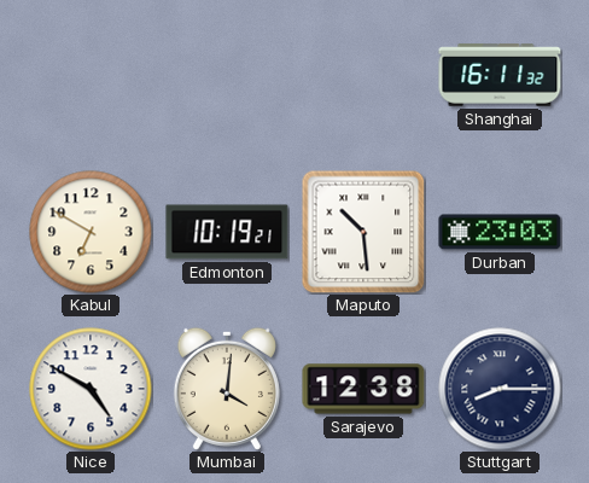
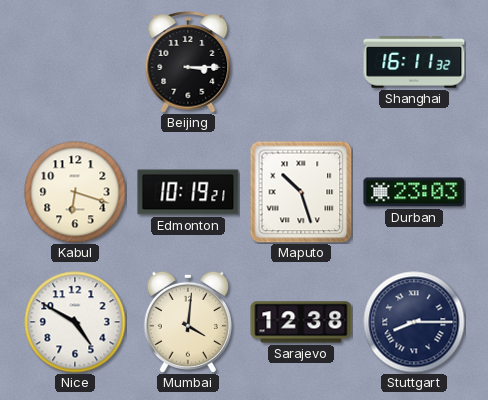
Beijing: none -> 3:15
Kabul: 6:50 -> 6:18
Maputo: 10:29 -> 10:27
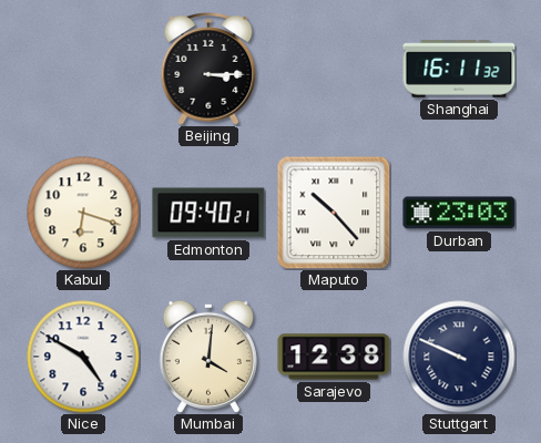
Edmonton: 10:19 -> 09:40
Maputo: 10:27 -> 10:23
Stuttgart: 8:15 -> 9:49
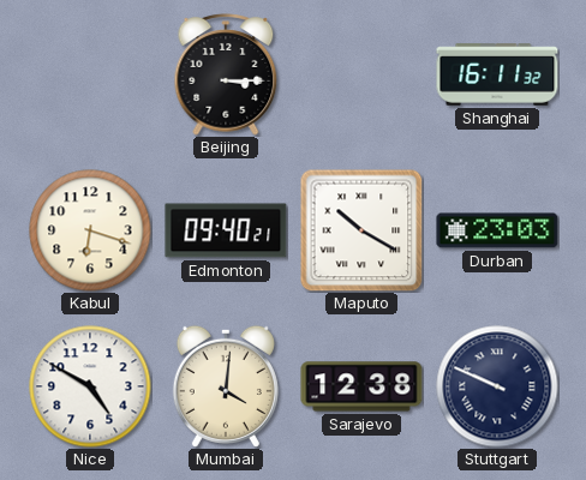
Maputo: 10:23 -> 10:20
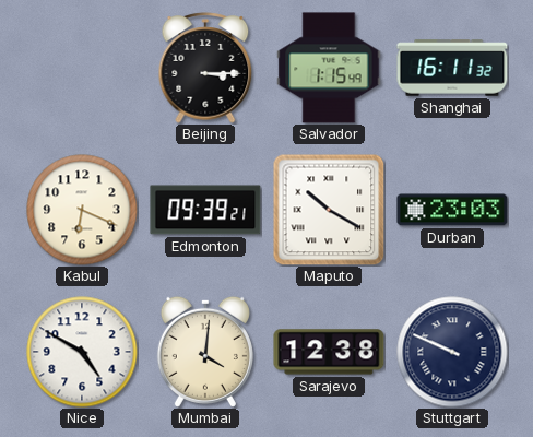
Salvador: none -> 1:15
Kabul: 6:18 -> 6:19
Edmonton: 09:40 -> 09:39
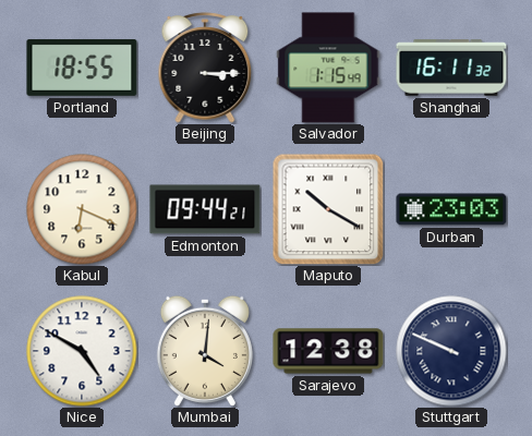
Portland: none -> 18:55
Edmonton: 09:39 -> 09:44
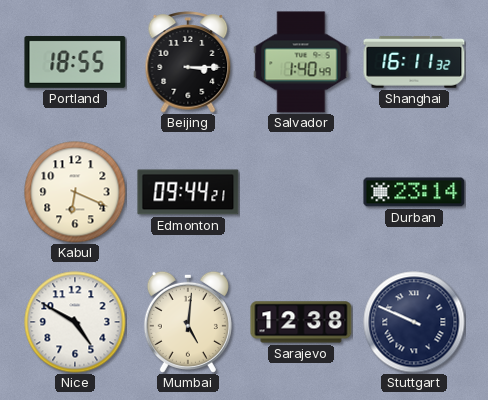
Salvador: 1:15 -> 1:40
Maputo: 10:20 -> none
Durban: 23:03 -> 23:14
Mumbai: 4:01 -> 5:01
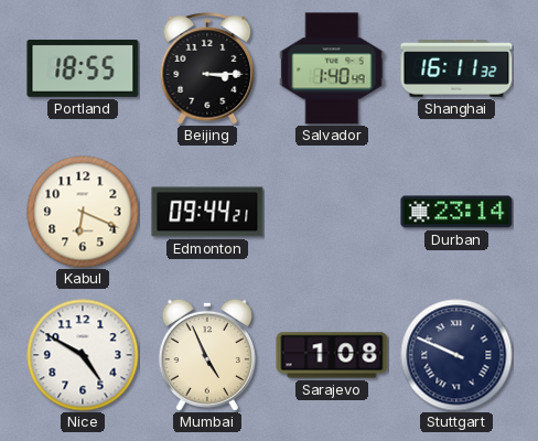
Mumbai: 5:01 -> 4:56
Sarajevo: 12:38 -> 1:08
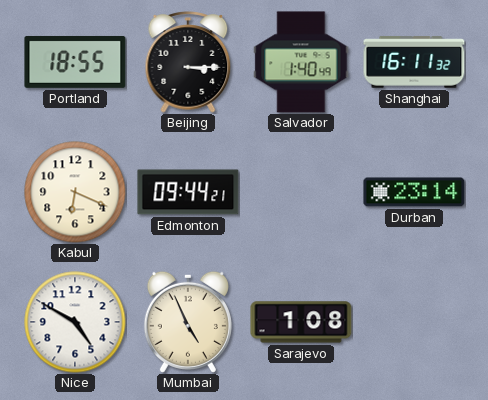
Stuttgart: 9:49 -> none
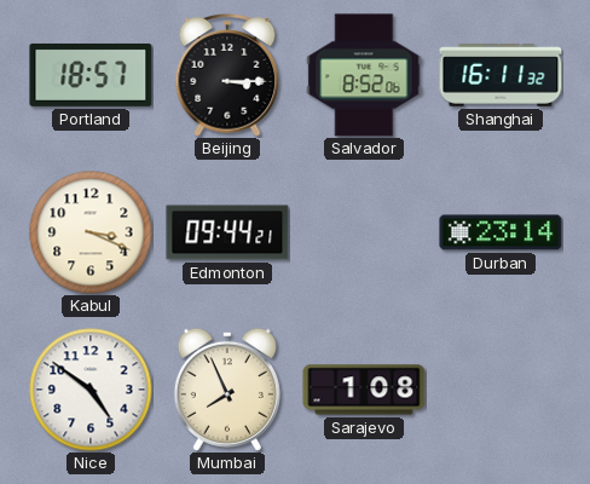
Portland: 18:55 -> 18:57
Salvador: 1:40 -> 8:52
Kabul: 6:19 -> 3:19
Nice: 4:50 -> 4:51
Mumbai: 4:56 -> 7:56
